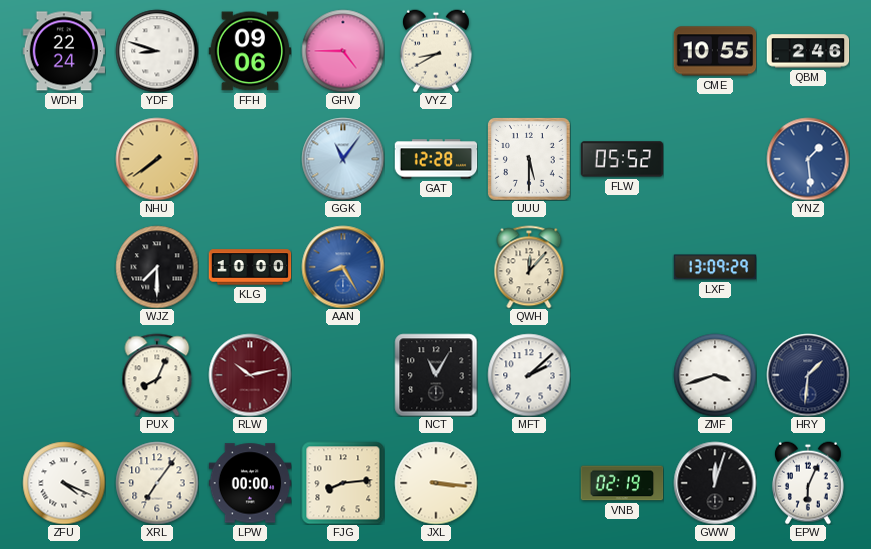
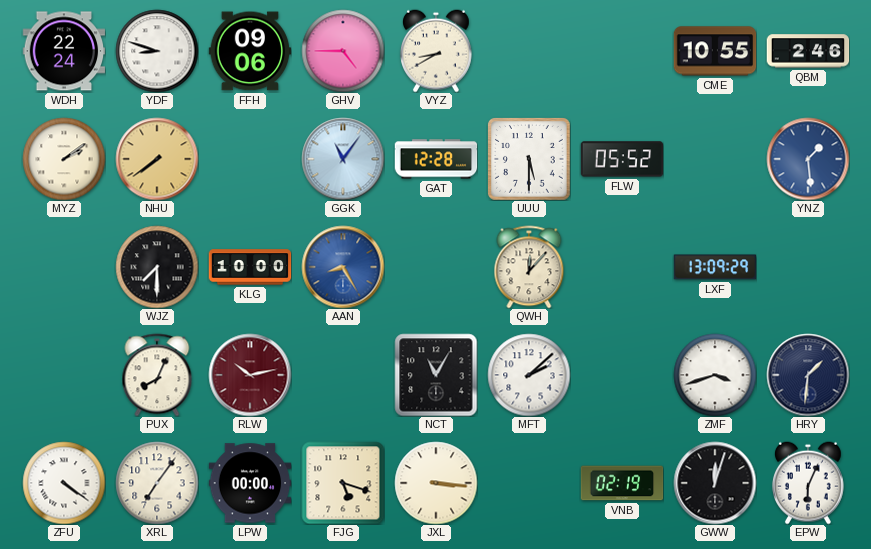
MYZ: none -> 2:09
ZFU: 4:19 -> 4:21
FJG: 8:14 -> 5:18
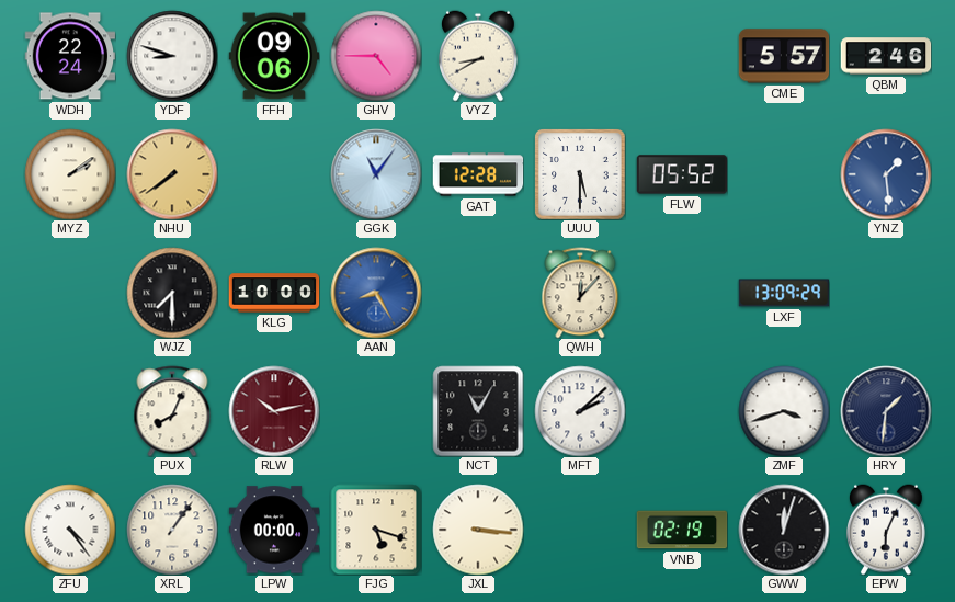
CME: 10:55 -> 5:57
ZFU: 4:21 -> 4:24
XRL: 7:06 -> 1:06
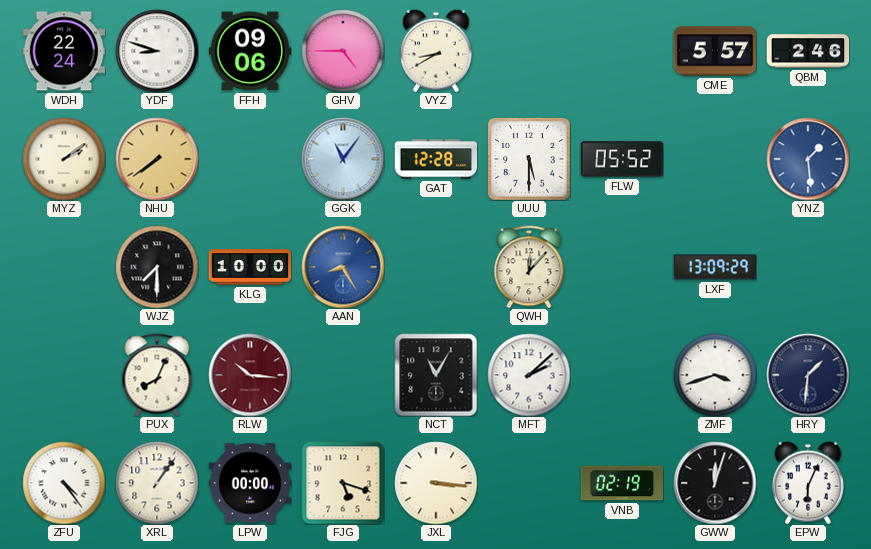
RLW: 10:13 -> 10:16
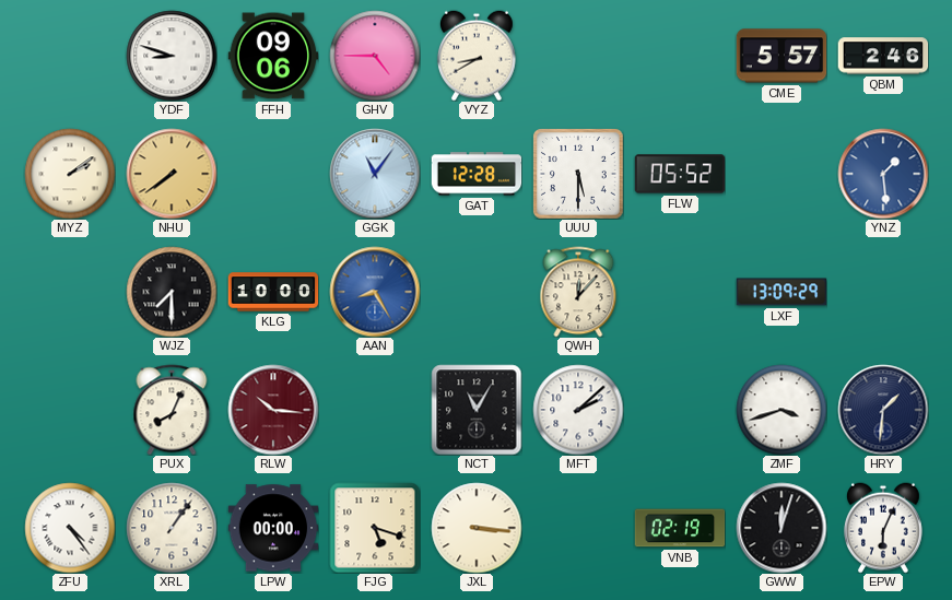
WDH: 22:24 -> none
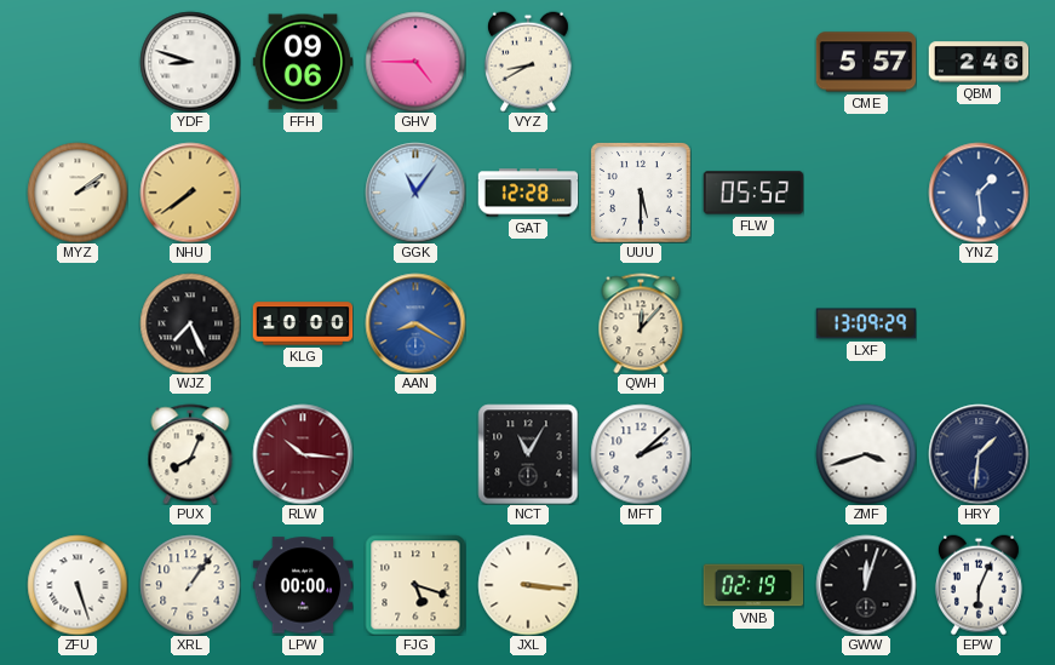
WJZ: 7:30 -> 7:26
AAN: 8:25 -> 8:20
ZFU: 4:24 -> 5:27
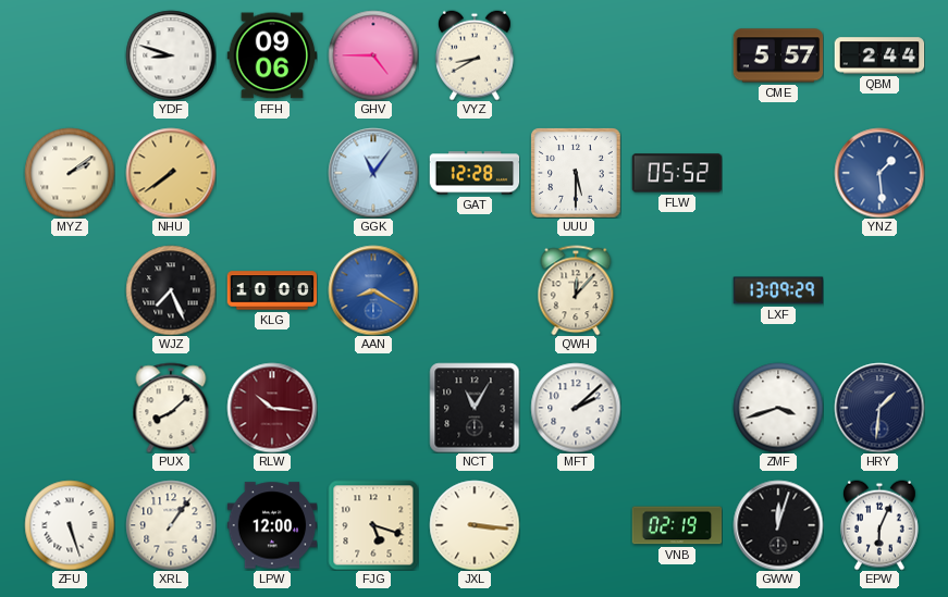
QBM: 2:46 -> 2:44
PUX: 8:04 -> 8:08
LPW: 00:00 -> 12:00
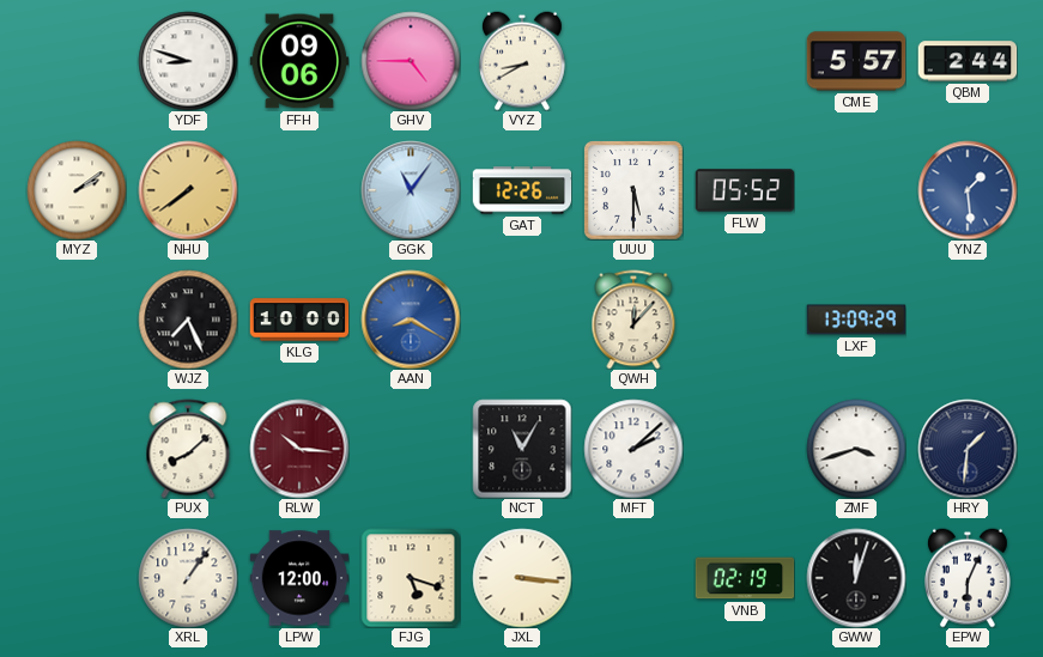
GAT: 12:28 -> 12:26
ZFU: 5:27 -> none
